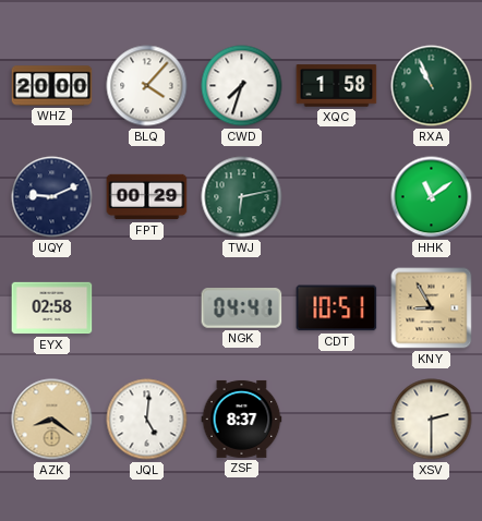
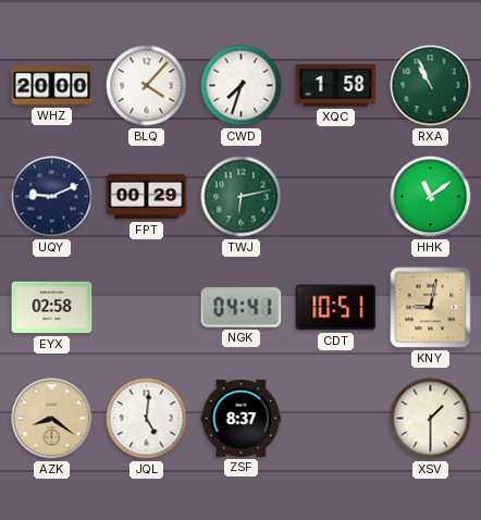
KNY: 8:55 -> 9:02
XSV: 2:30 -> 1:30
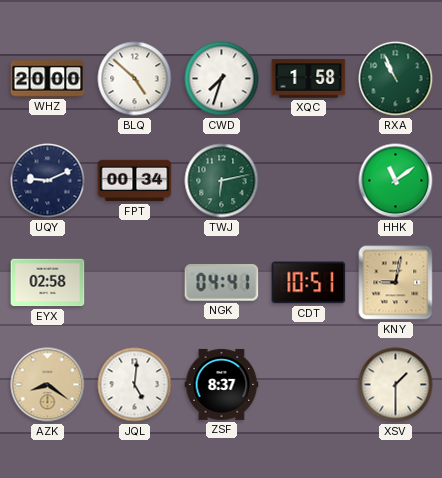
BLQ: 4:07 -> 4:52
FPT: 00:29 -> 00:34
